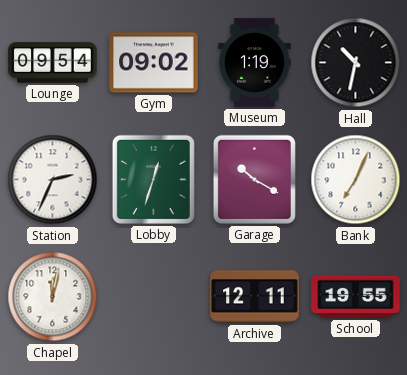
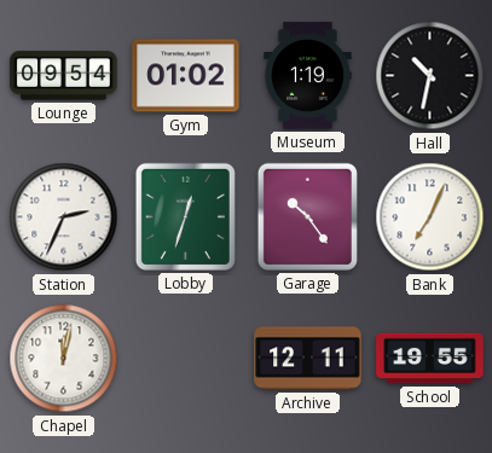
Gym: 09:02 -> 01:02
Garage: 10:20 -> 10:24
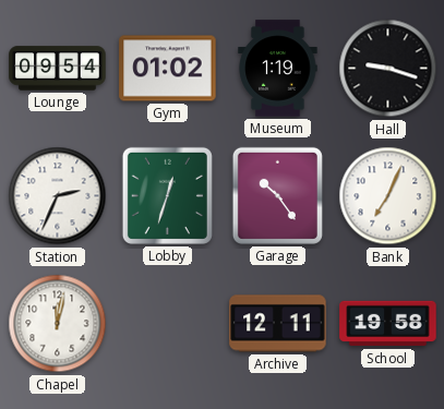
Hall: 10:32 -> 9:18
School: 19:55 -> 19:58
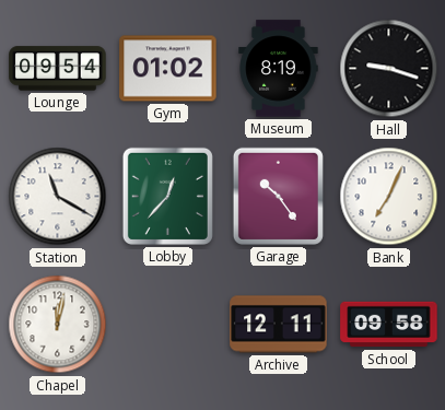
Museum: 1:19 -> 8:19
Station: 2:34 -> 11:20
Lobby: 12:33 -> 12:37
School: 19:58 -> 09:58
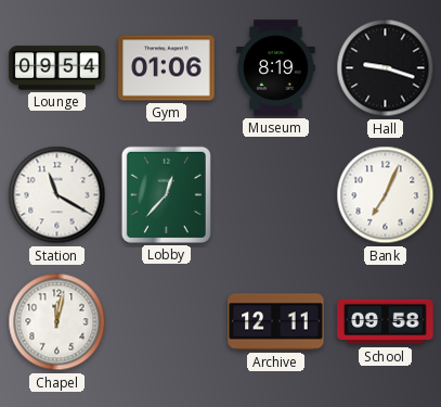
Gym: 01:02 -> 01:06
Garage: 10:24 -> none
